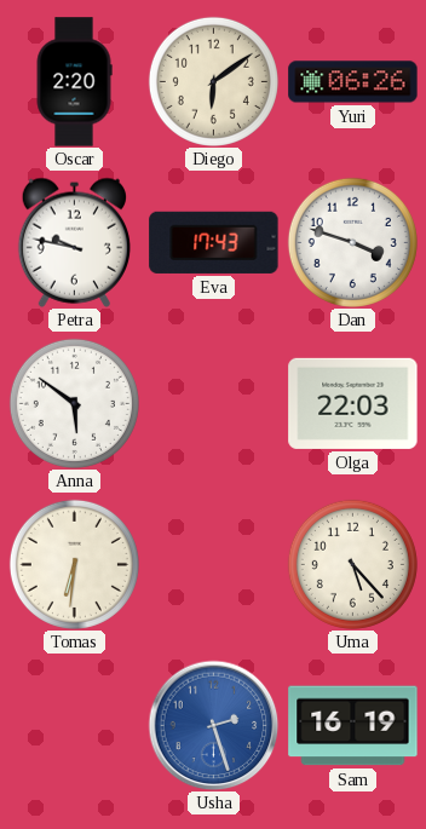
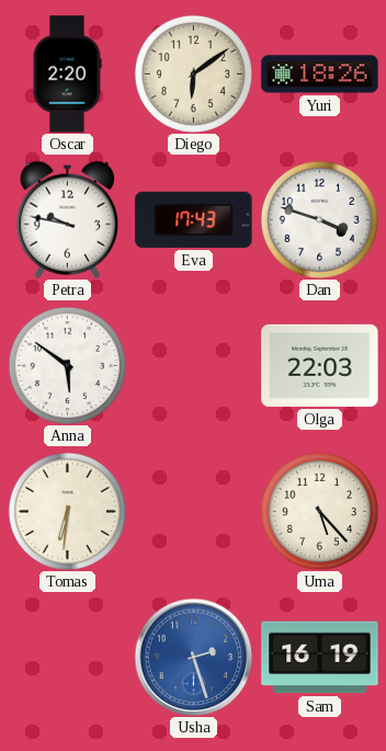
Yuri: 06:26 -> 18:26
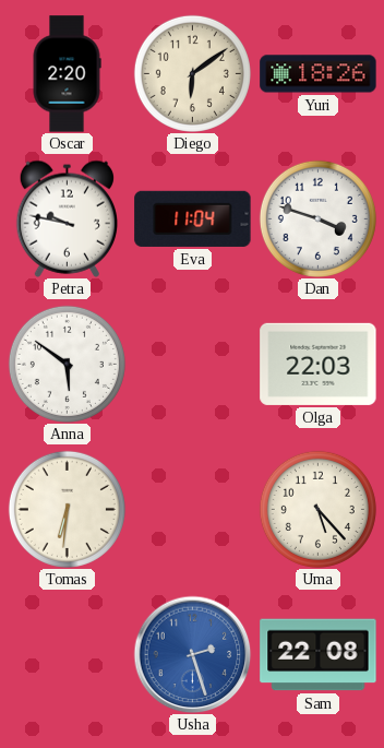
Eva: 17:43 -> 11:04
Sam: 16:19 -> 22:08
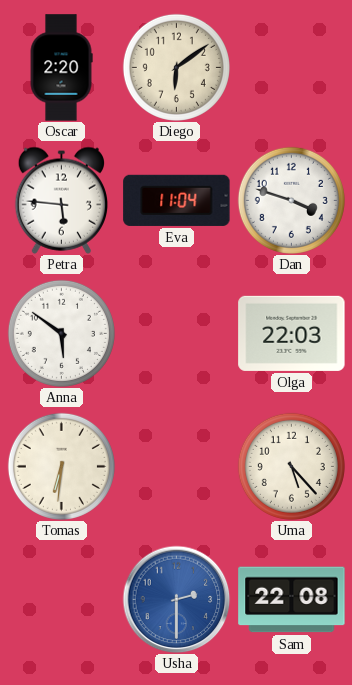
Yuri: 18:26 -> none
Petra: 9:47 -> 5:46
Usha: 2:27 -> 2:30
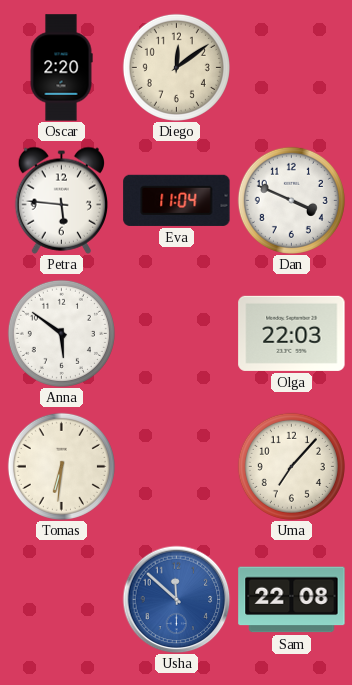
Diego: 6:09 -> 12:09
Dan: 3:48 -> 3:49
Uma: 5:23 -> 7:07
Usha: 2:30 -> 11:52
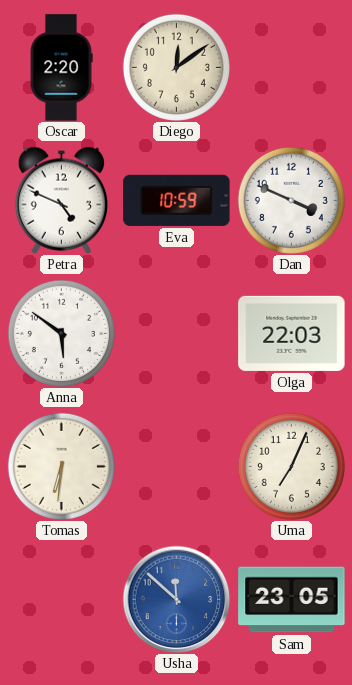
Petra: 5:46 -> 4:49
Eva: 11:04 -> 10:59
Uma: 7:07 -> 7:04
Sam: 22:08 -> 23:05
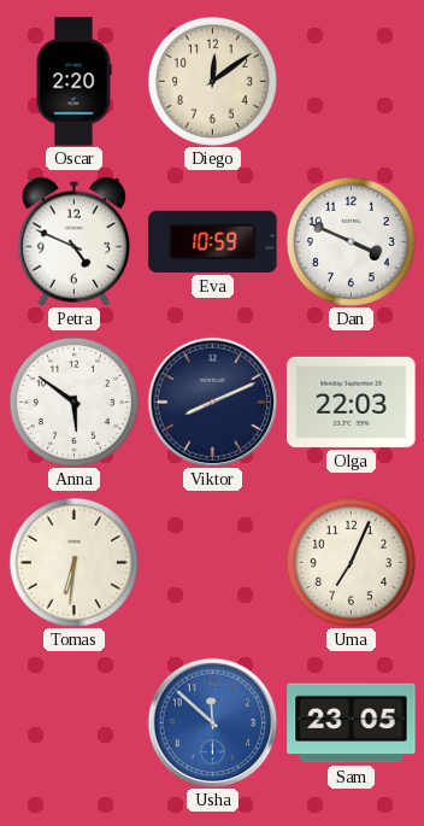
Viktor: none -> 8:11
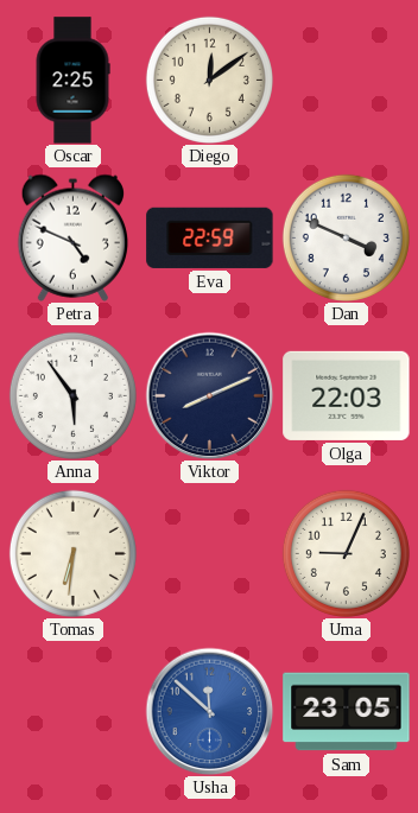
Oscar: 2:20 -> 2:25
Eva: 10:59 -> 22:59
Anna: 5:51 -> 5:54
Uma: 7:04 -> 9:04
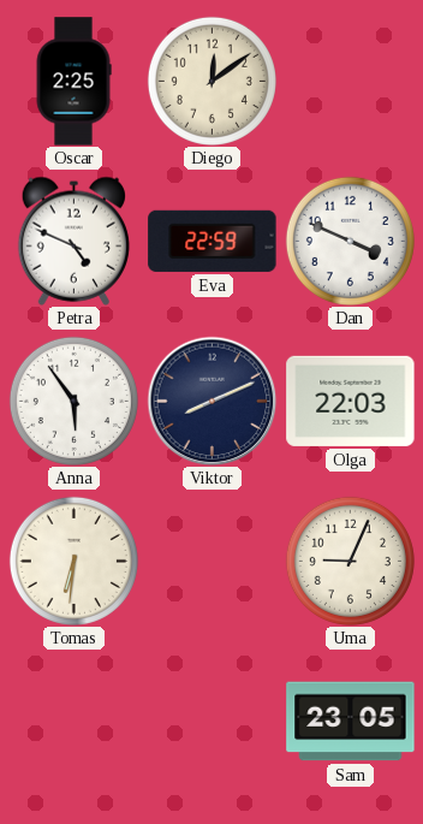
Usha: 11:52 -> none
